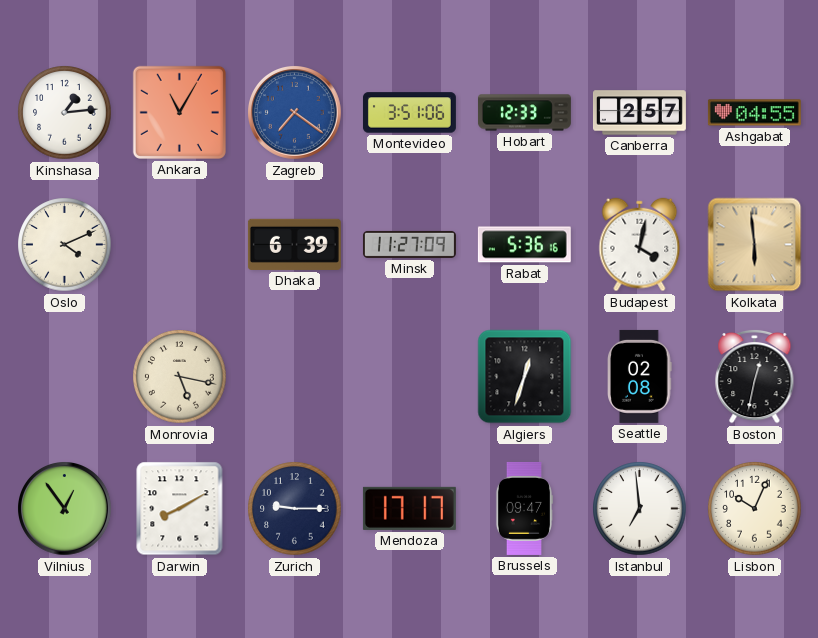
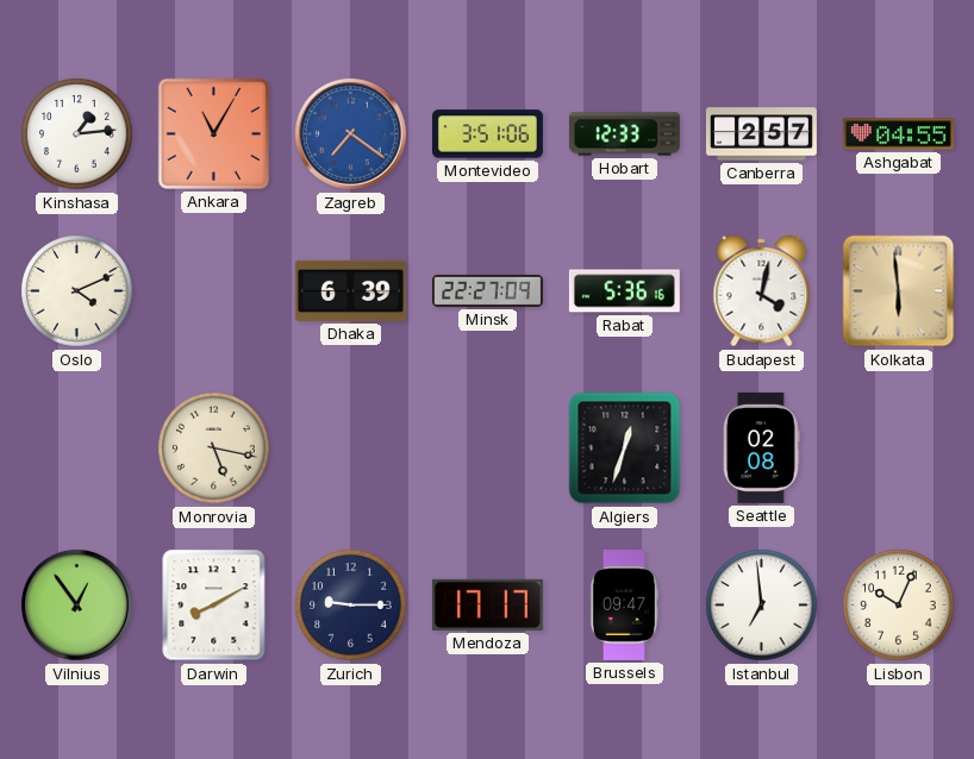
Minsk: 11:27 -> 22:27
Boston: 12:32 -> none
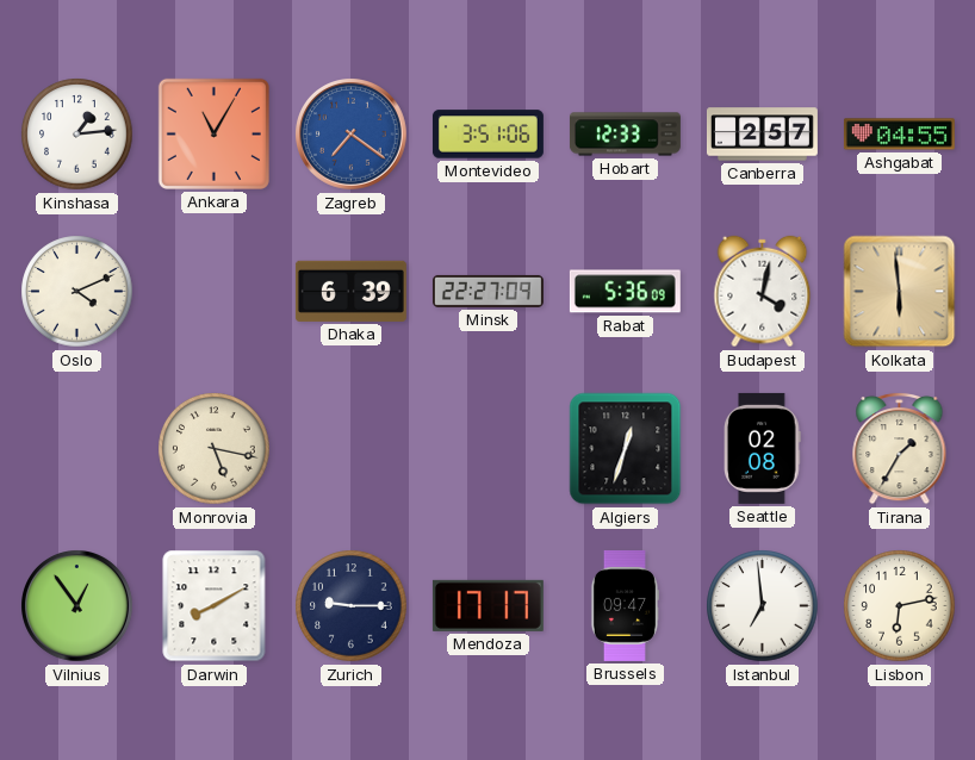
Rabat: 5:36:16 -> 5:36:09
Tirana: none -> 1:35
Lisbon: 10:04 -> 6:13
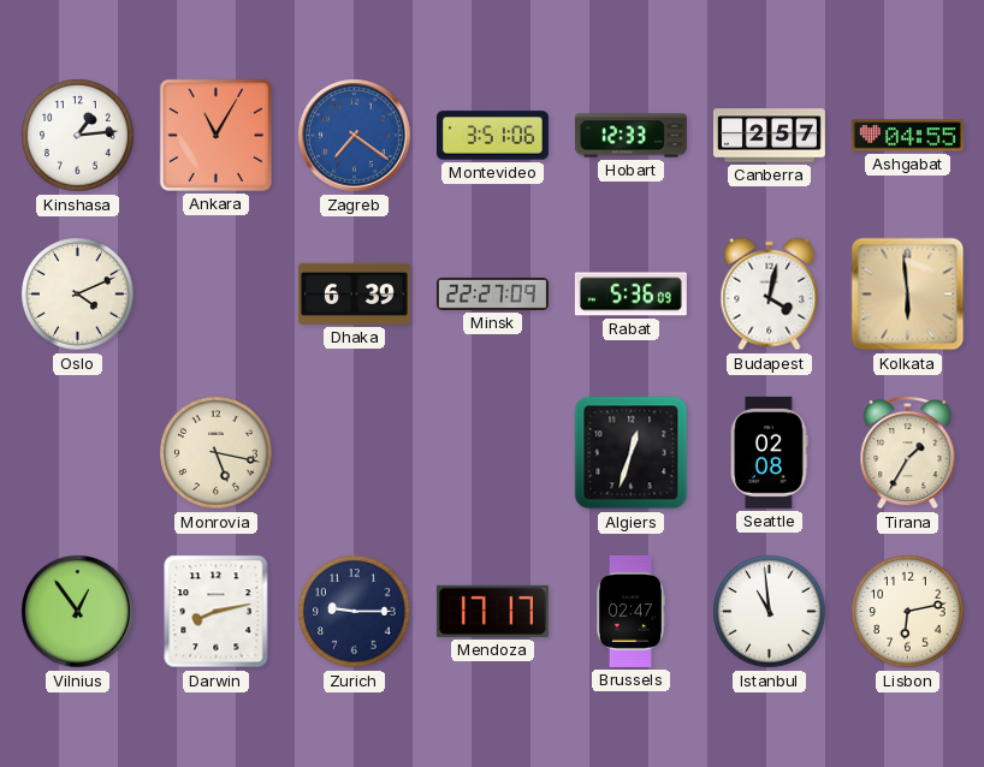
Darwin: 8:10 -> 8:13
Brussels: 09:47 -> 02:47
Istanbul: 6:59 -> 10:59
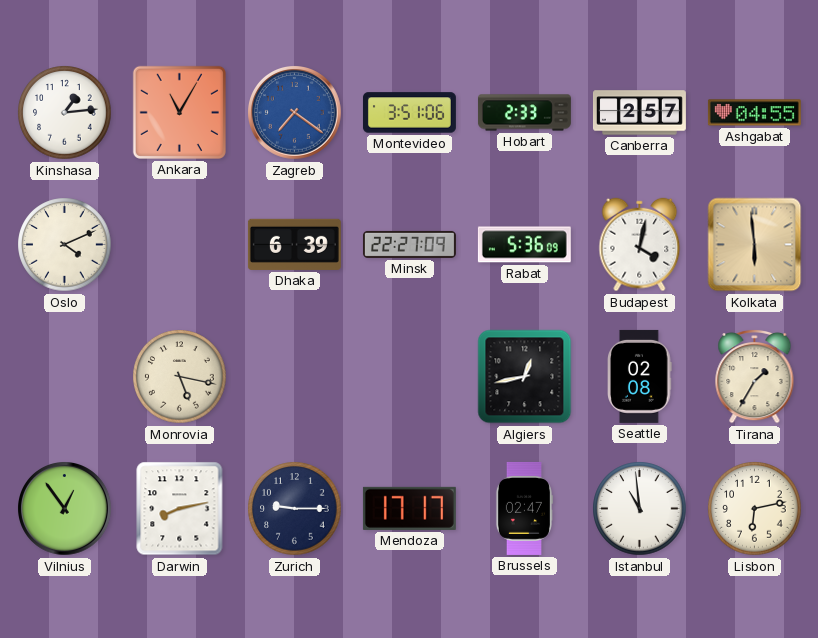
Hobart: 12:33 -> 2:33
Algiers: 12:33 -> 12:43
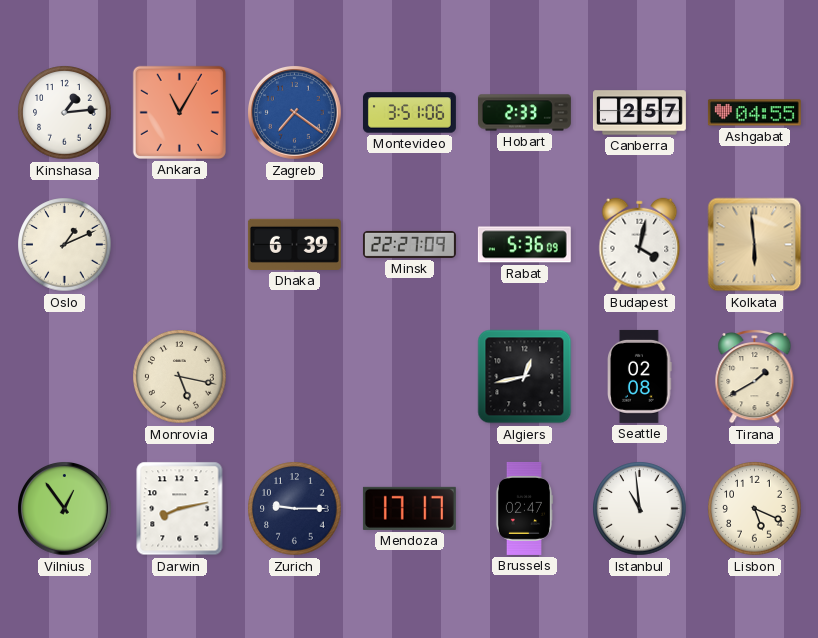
Oslo: 4:11 -> 1:11
Tirana: 1:35 -> 1:40
Lisbon: 6:13 -> 5:19
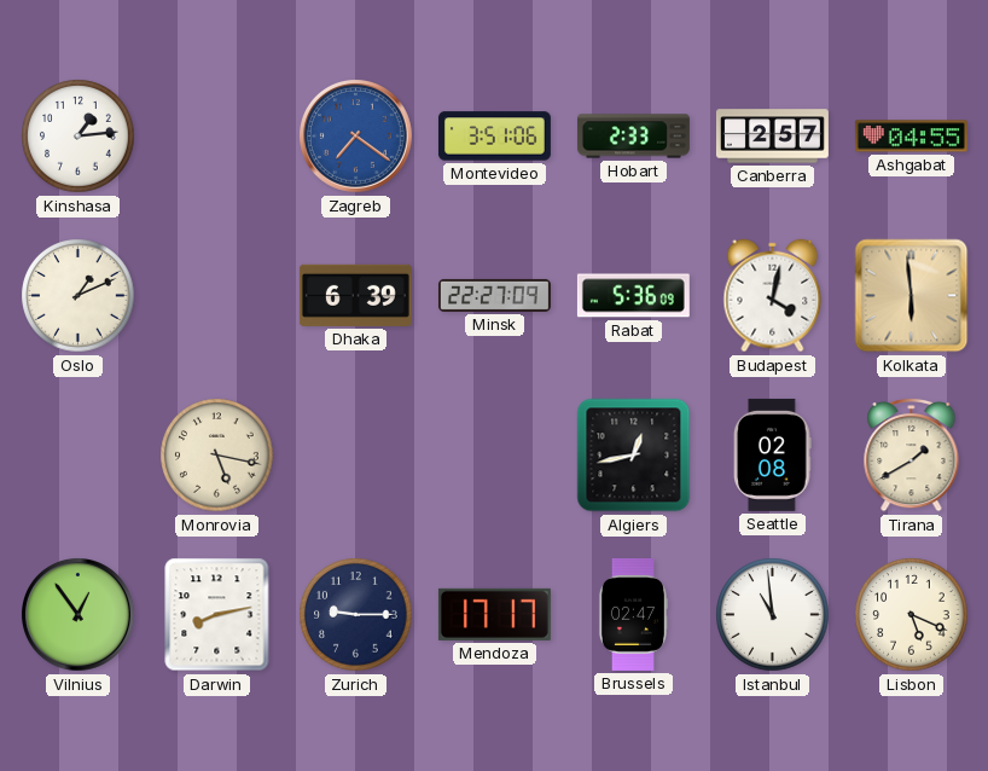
Ankara: 11:05 -> none
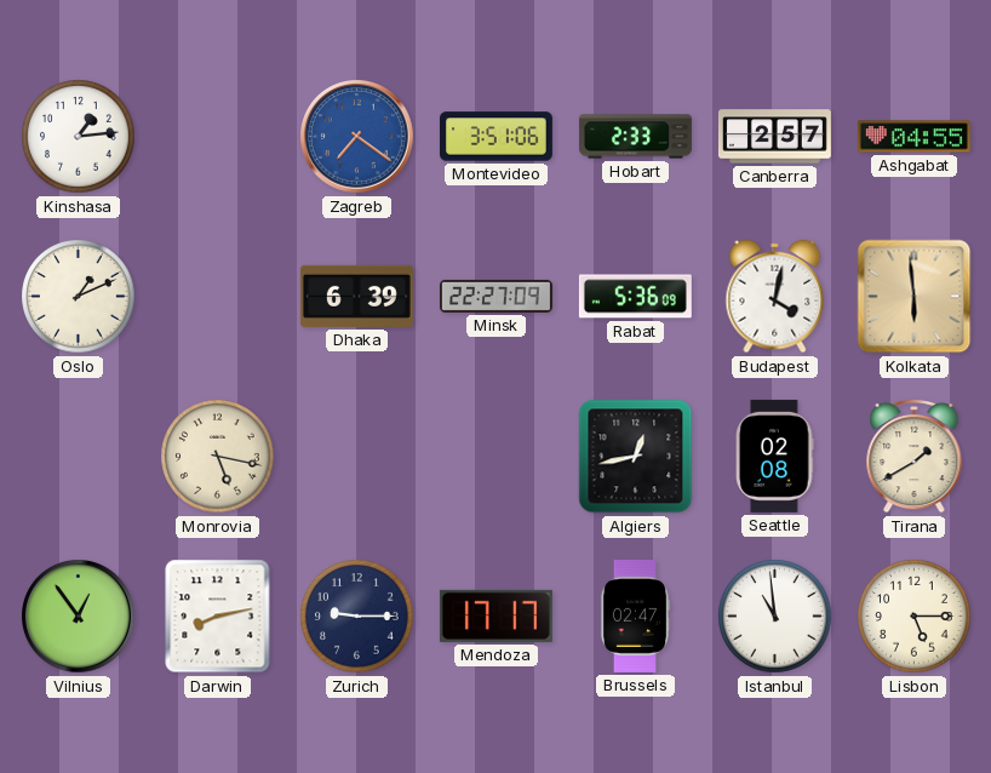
Lisbon: 5:19 -> 5:15
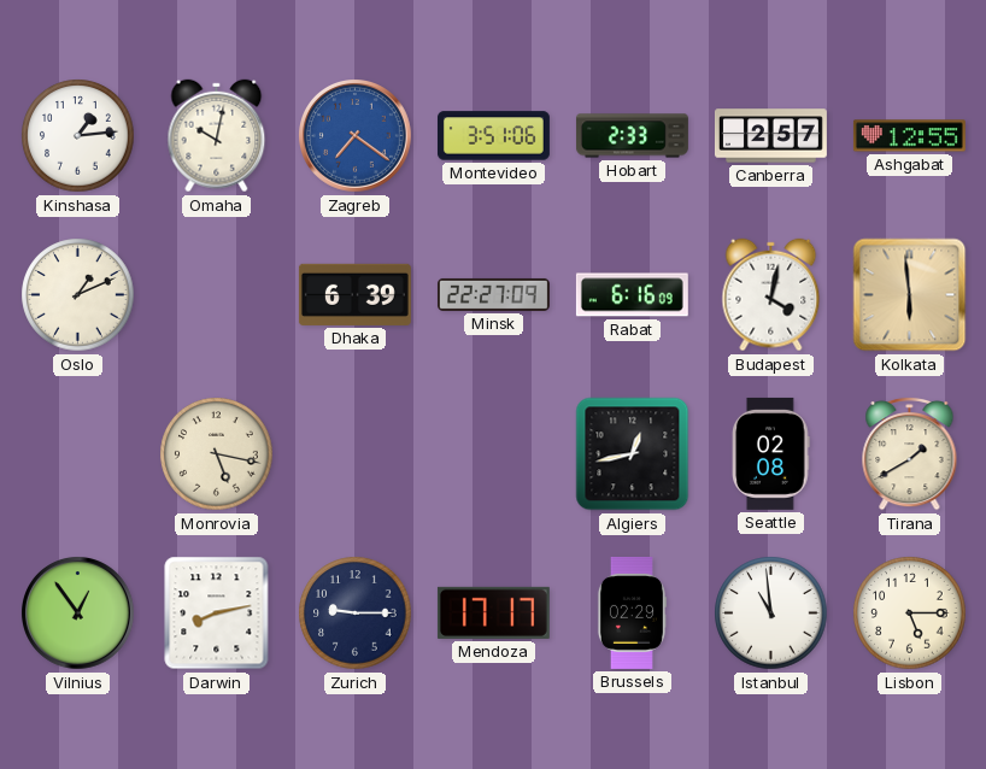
Omaha: none -> 10:02
Ashgabat: 04:55 -> 12:55
Rabat: 5:36 -> 6:16
Brussels: 02:47 -> 02:29
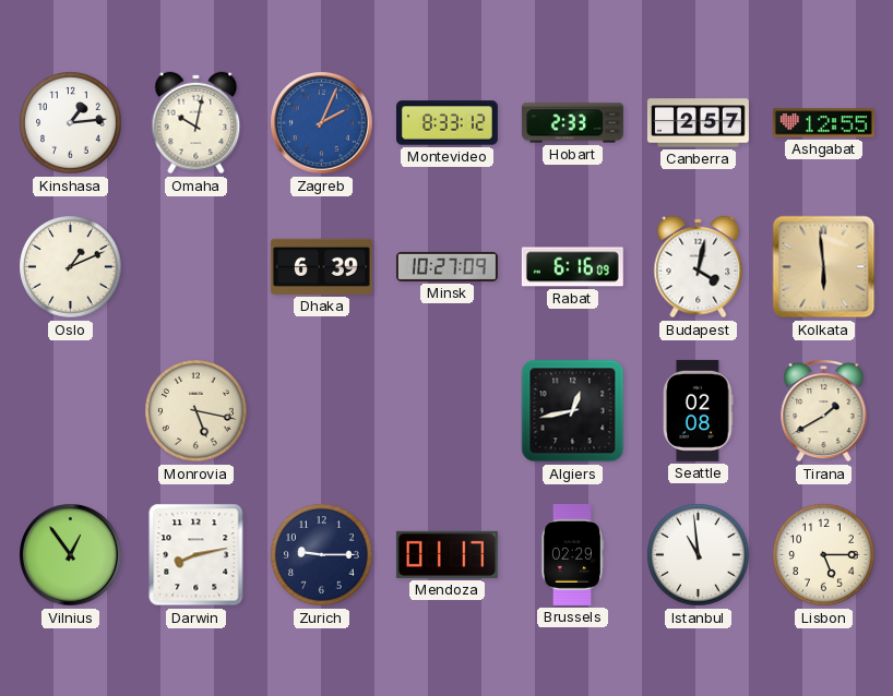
Zagreb: 7:21 -> 2:04
Montevideo: 3:51 -> 8:33
Minsk: 22:27 -> 10:27
Mendoza: 17:17 -> 01:17
